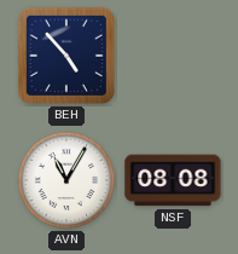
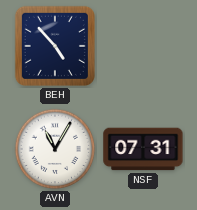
NSF: 08:08 -> 07:31
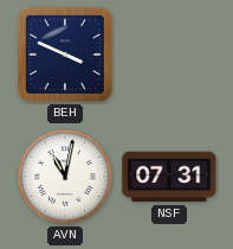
BEH: 4:53 -> 3:49
AVN: 11:05 -> 11:02
